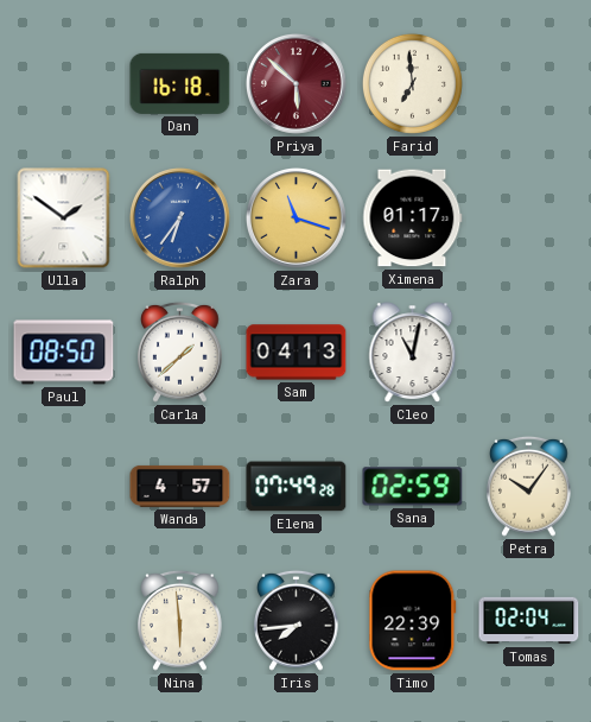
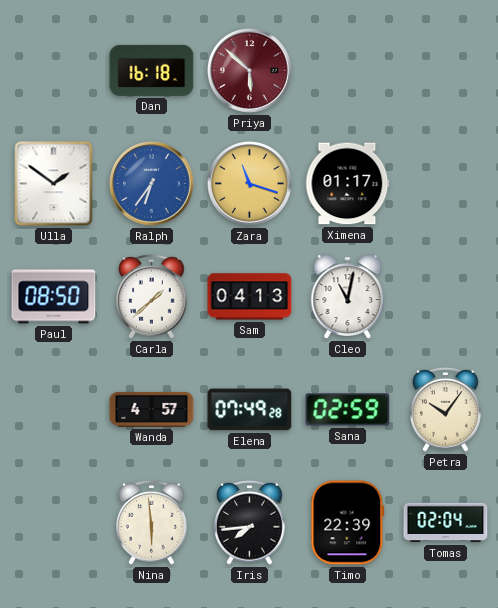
Farid: 6:59 -> none
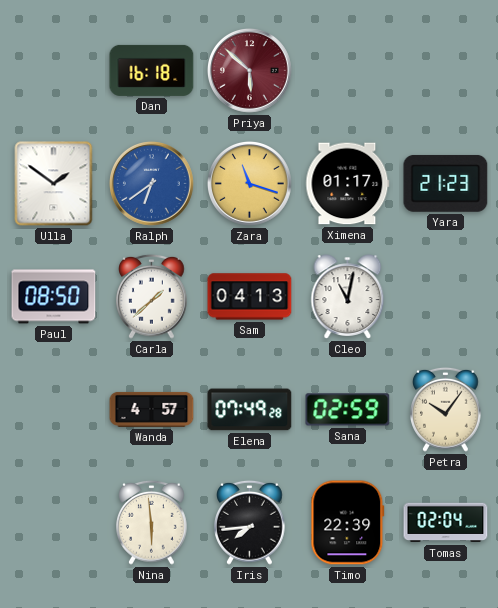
Ralph: 6:36 -> 6:39
Yara: none -> 21:23
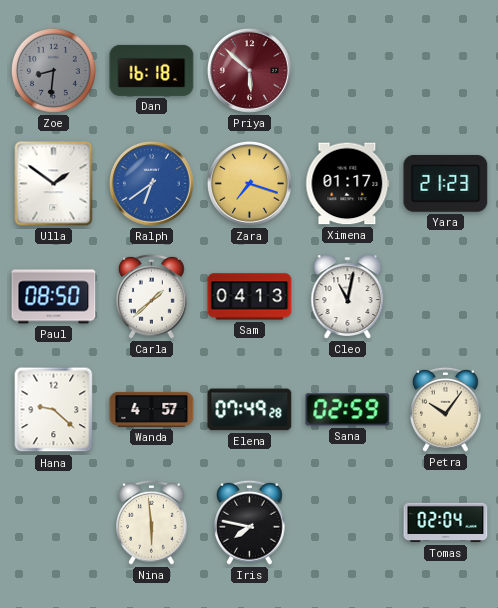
Zoe: none -> 8:31
Zara: 11:18 -> 7:18
Hana: none -> 9:22
Iris: 7:44 -> 7:47
Timo: 22:39 -> none
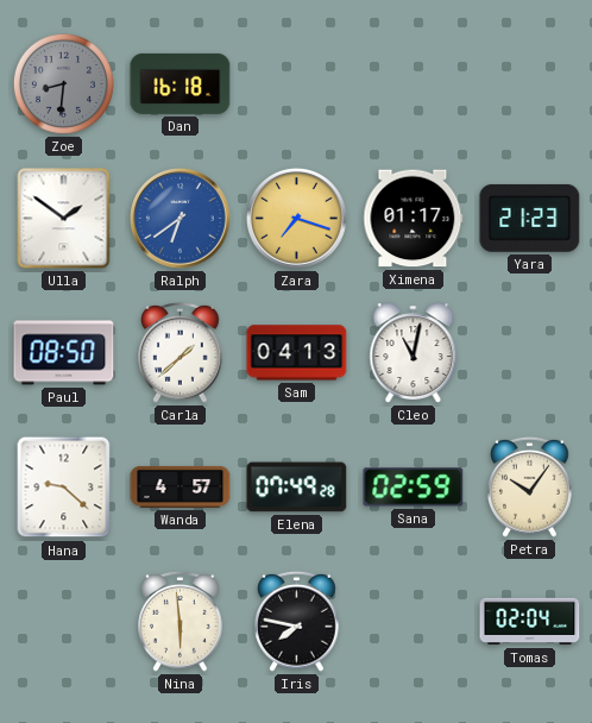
Priya: 5:52 -> none
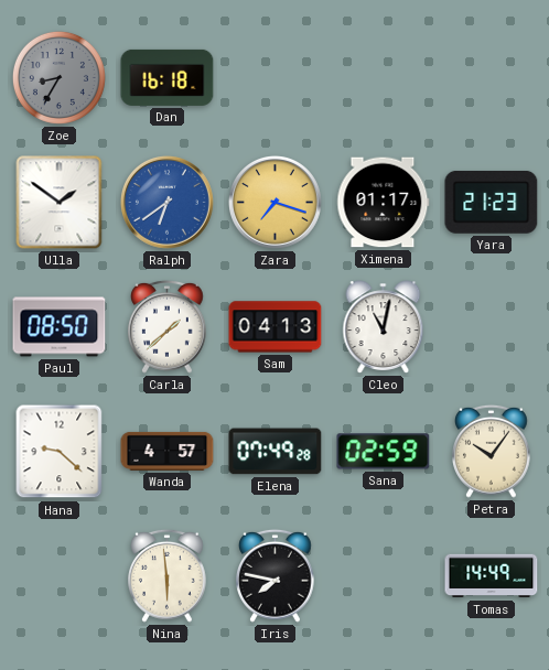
Zoe: 8:31 -> 8:35
Tomas: 02:04 -> 14:49
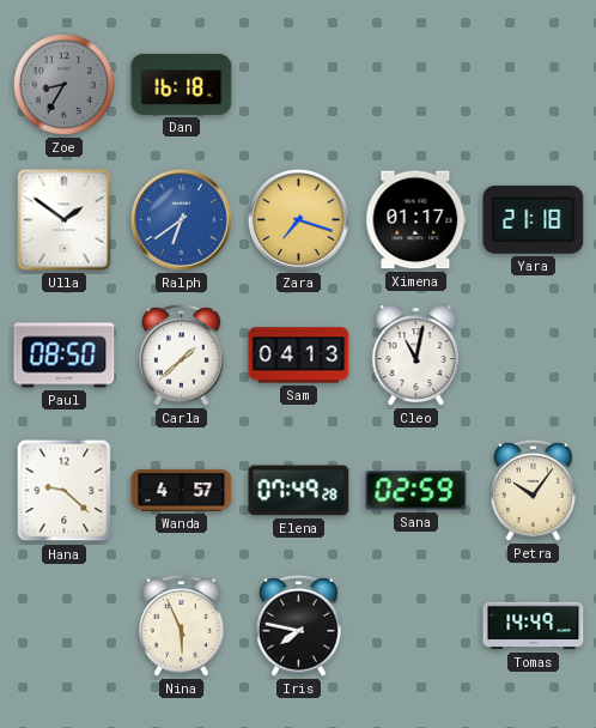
Yara: 21:23 -> 21:18
Nina: 5:59 -> 5:56
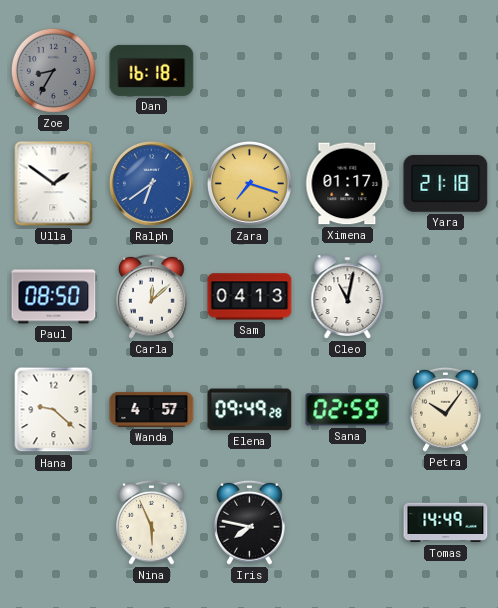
Carla: 1:38 -> 12:08
Elena: 07:49 -> 09:49
